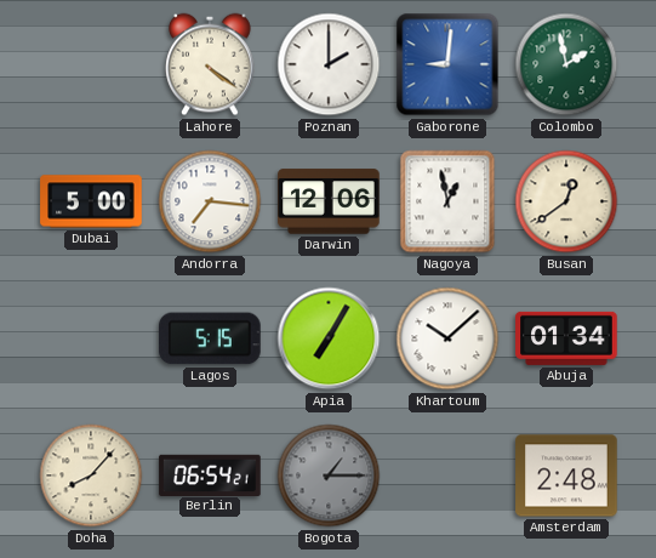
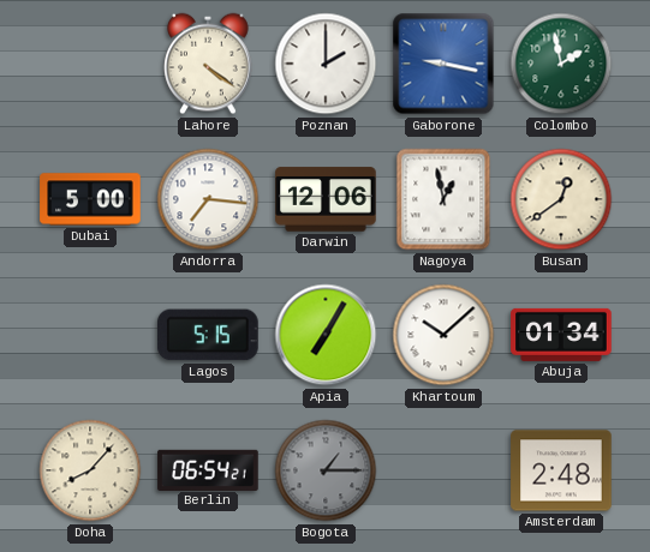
Gaborone: 9:01 -> 9:17
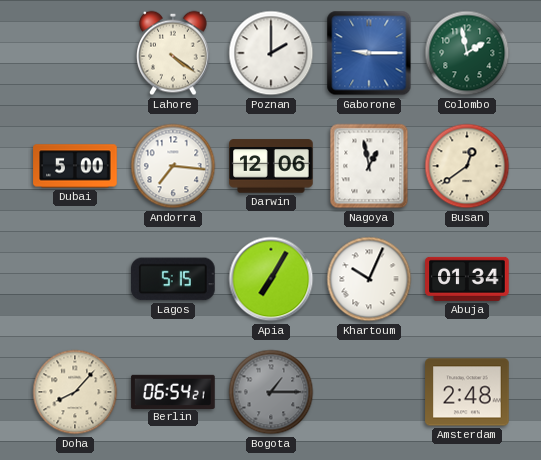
Gaborone: 9:17 -> 9:15
Khartoum: 10:08 -> 10:04
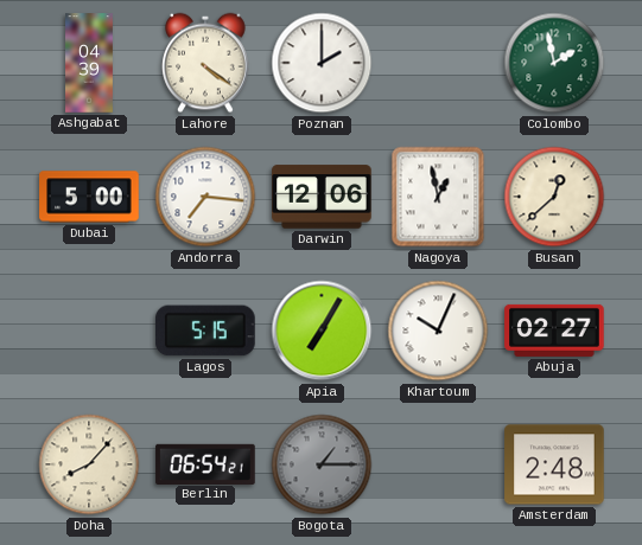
Ashgabat: none -> 04:39
Gaborone: 9:15 -> none
Busan: 12:39 -> 12:38
Abuja: 01:34 -> 02:27
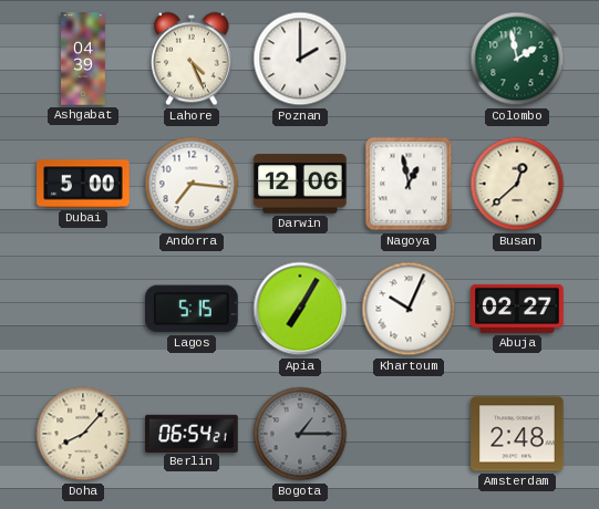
Lahore: 4:21 -> 4:26
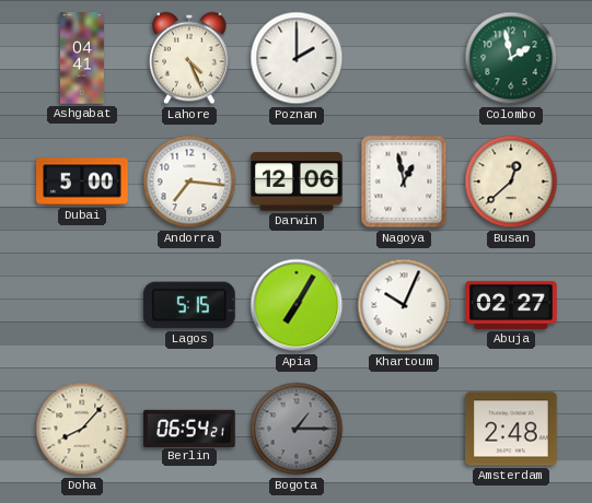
Ashgabat: 04:39 -> 04:41
